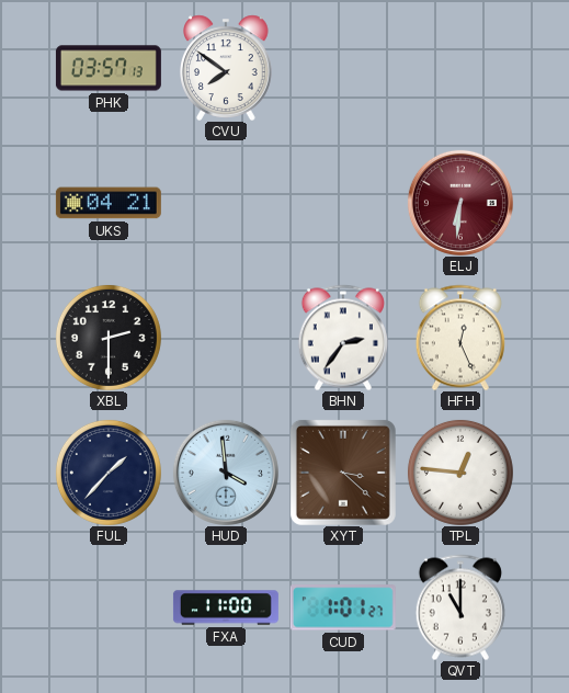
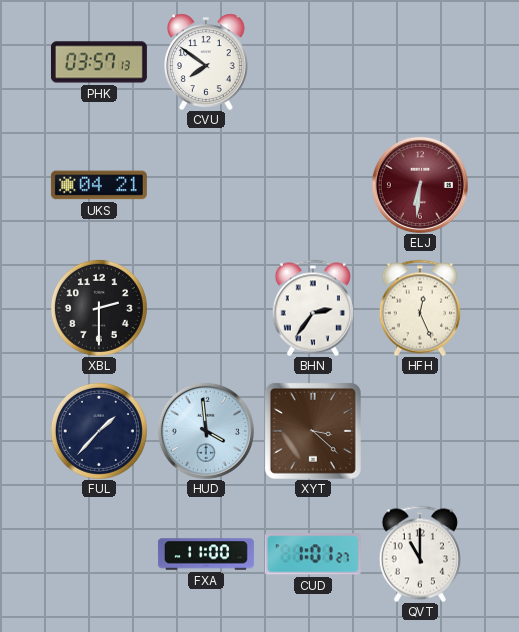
TPL: 12:46 -> none
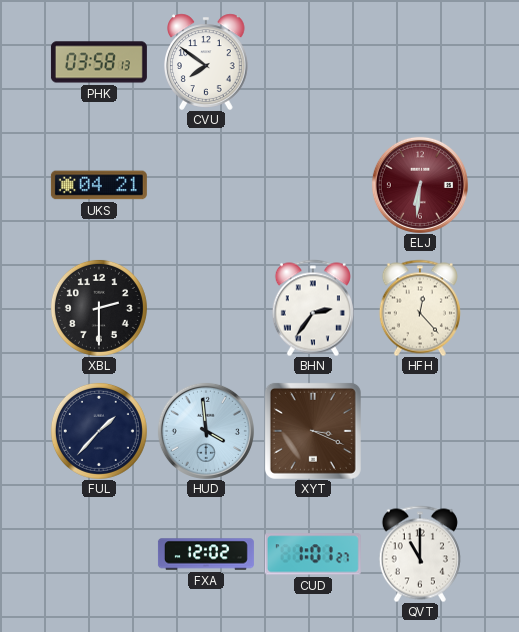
PHK: 03:57 -> 03:58
HFH: 12:26 -> 12:23
XYT: 3:22 -> 3:19
FXA: 11:00 -> 12:02
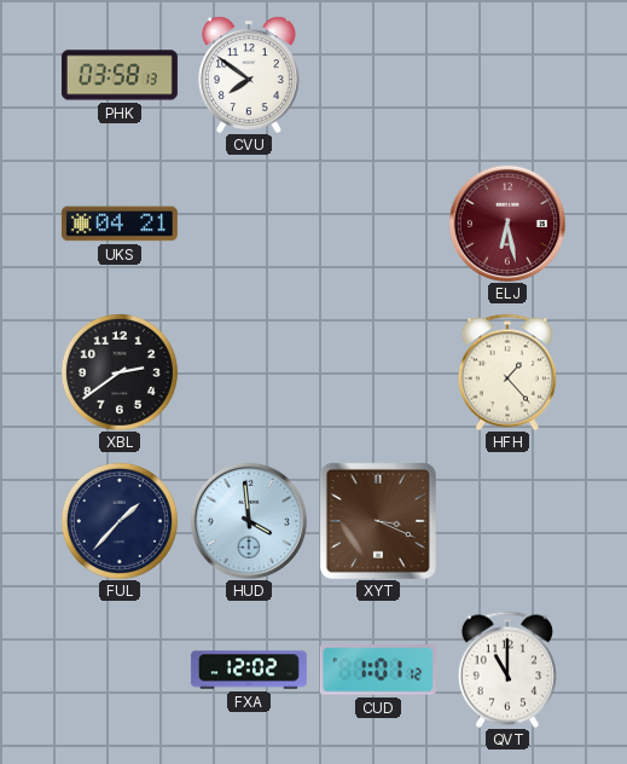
ELJ: 6:31 -> 6:28
XBL: 2:30 -> 2:39
BHN: 2:36 -> none
HFH: 12:23 -> 1:23
CUD: 1:01:27 -> 1:01:12
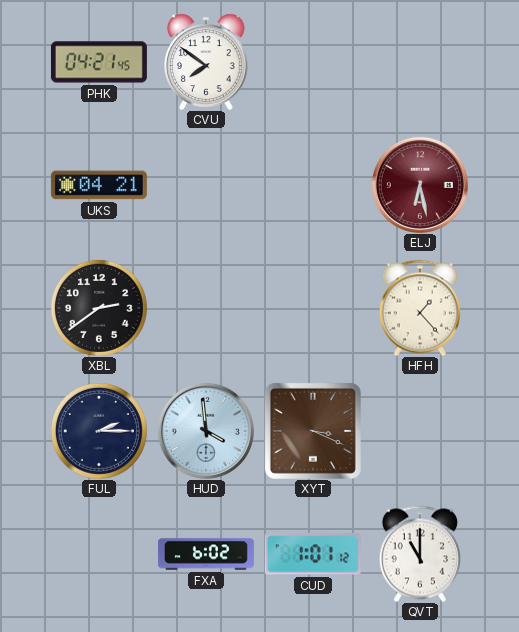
PHK: 03:58 -> 04:21
FUL: 1:37 -> 2:15
FXA: 12:02 -> 6:02
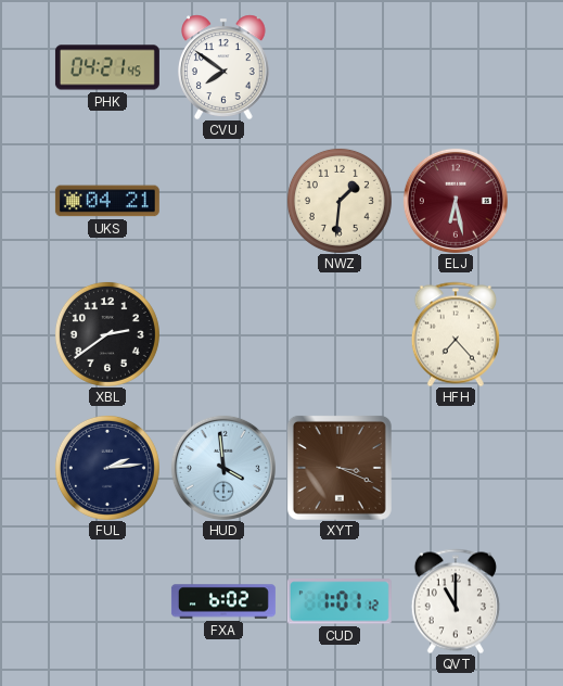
NWZ: none -> 1:31
HFH: 1:23 -> 7:23
FUL: 2:15 -> 2:14
